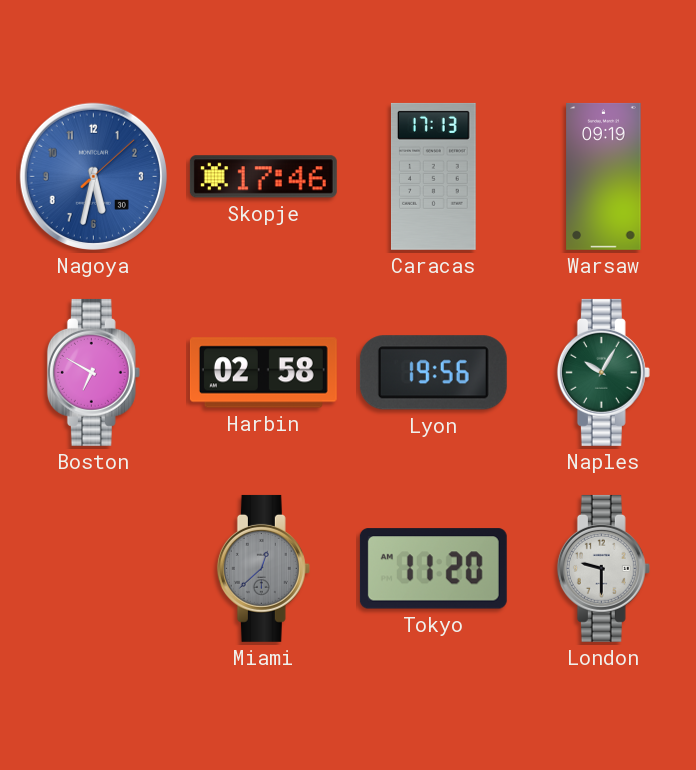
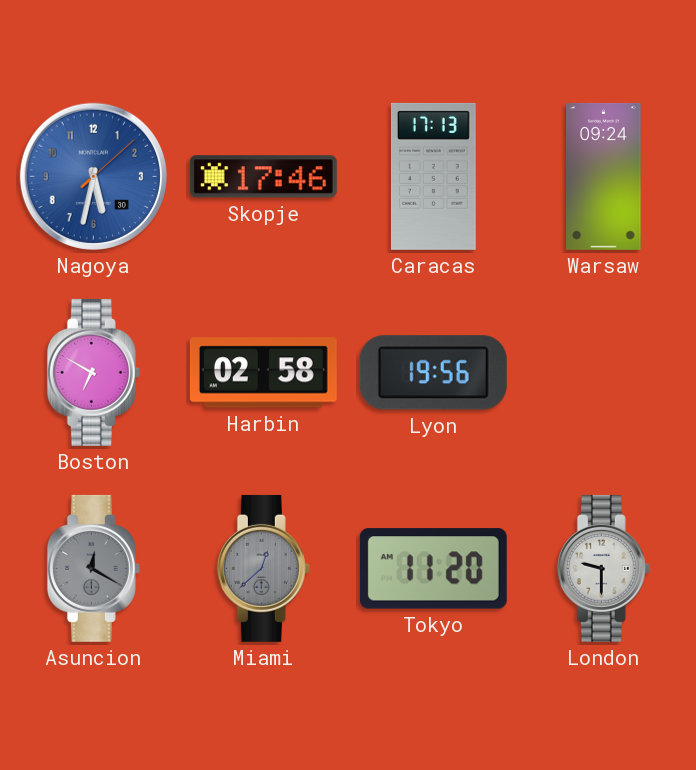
Warsaw: 09:19 -> 09:24
Naples: 10:05 -> none
Asuncion: none -> 12:20
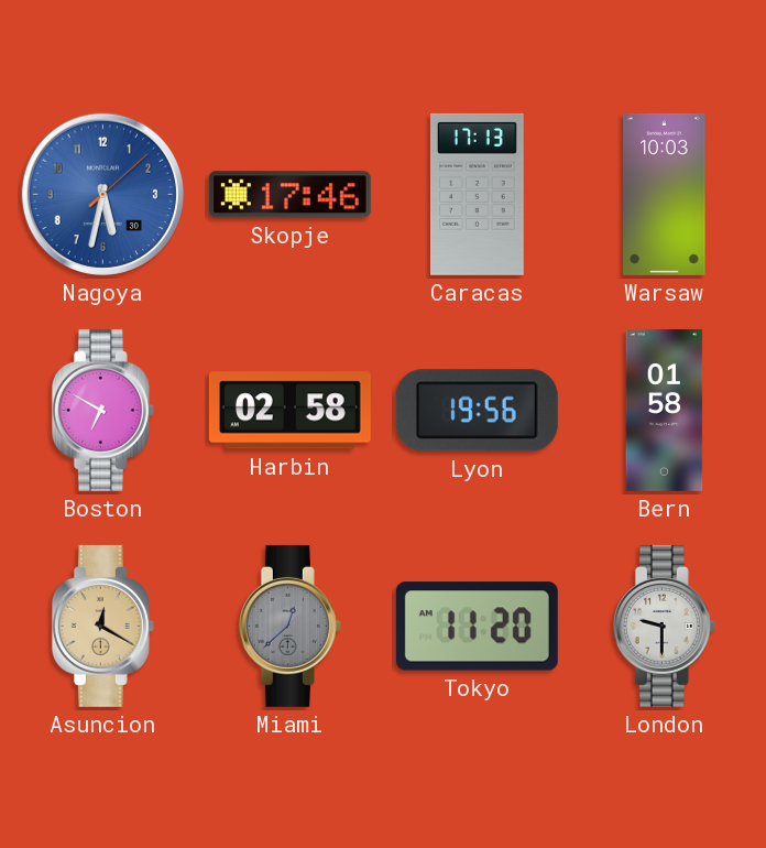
Warsaw: 09:24 -> 10:03
Bern: none -> 01:58
Asuncion dial: grey -> champagne
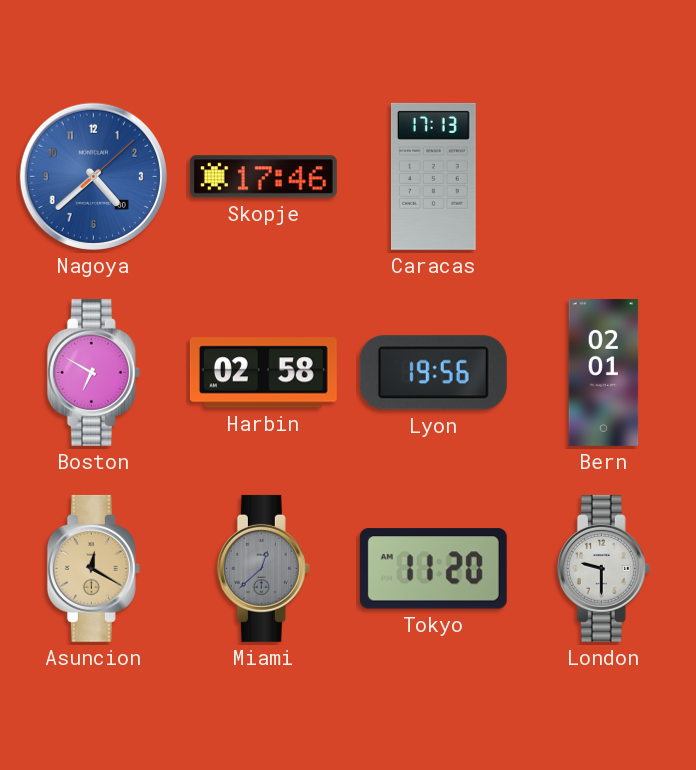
Nagoya: 5:32 -> 4:38
Warsaw: 10:03 -> none
Bern: 01:58 -> 02:01
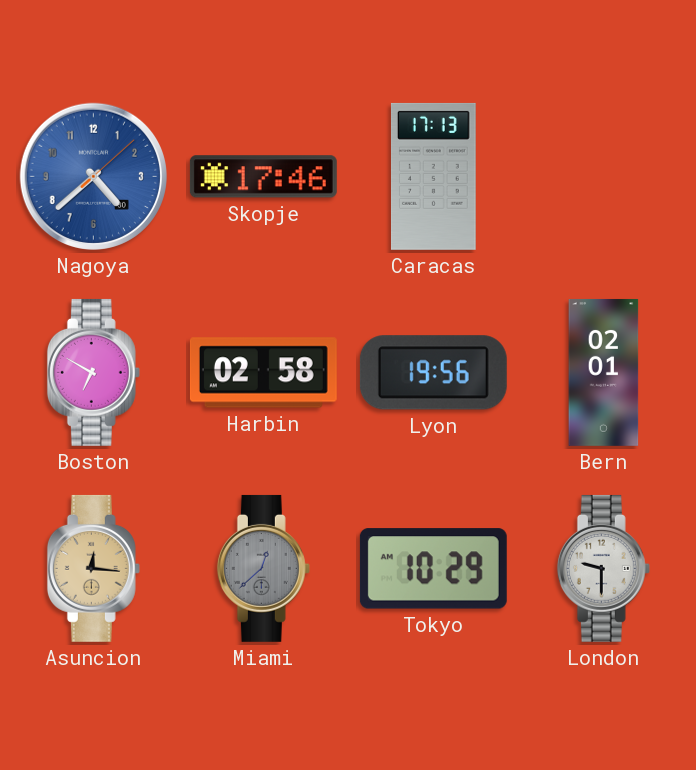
Asuncion: 12:20 -> 12:16
Tokyo: 11:20 -> 10:29
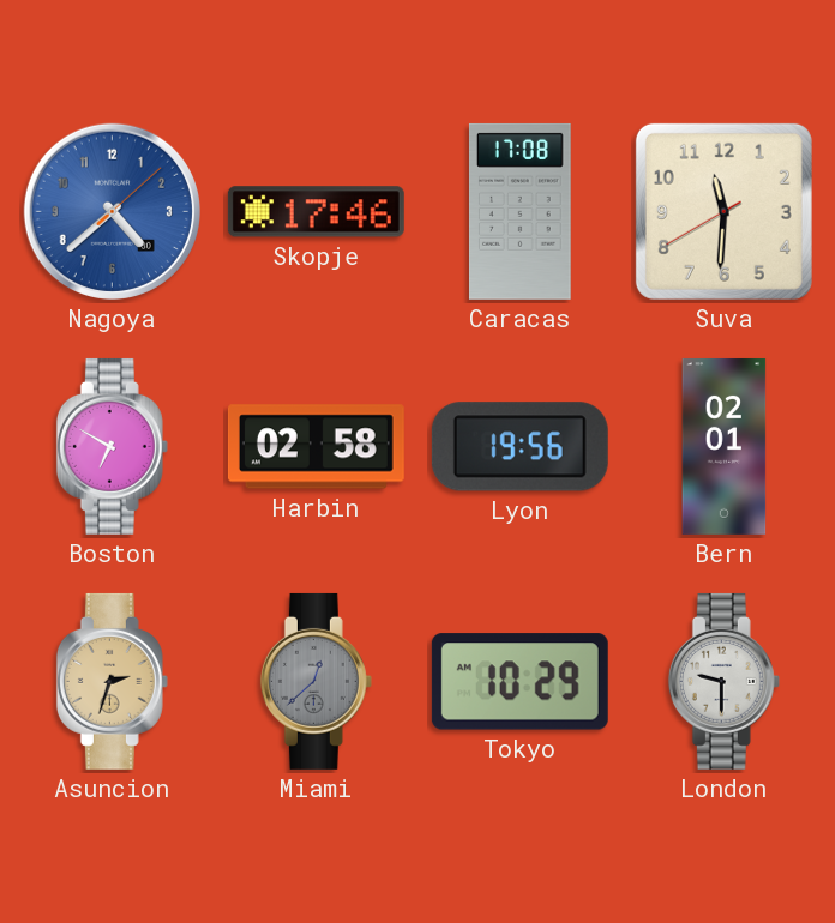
Caracas: 17:13 -> 17:08
Suva: none -> 11:30
Asuncion: 12:16 -> 2:33
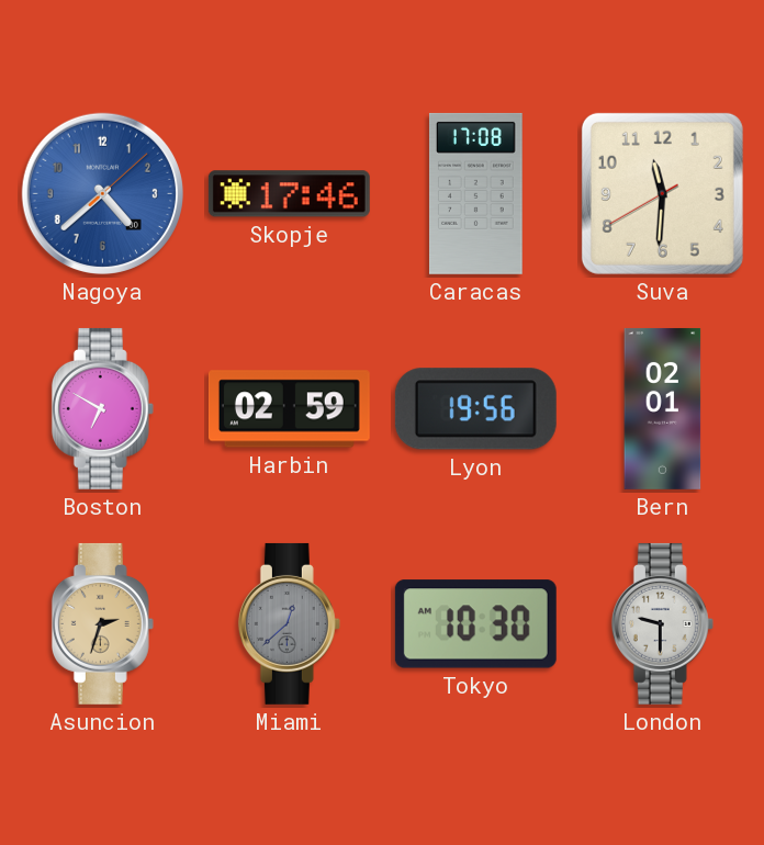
Harbin: 02:58 -> 02:59
Tokyo: 10:29 -> 10:30
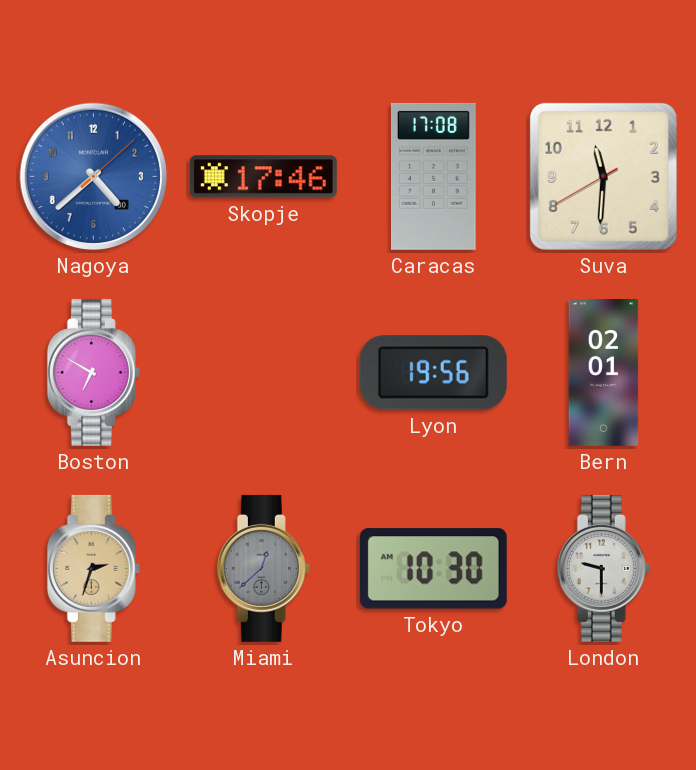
Harbin: 02:59 -> none
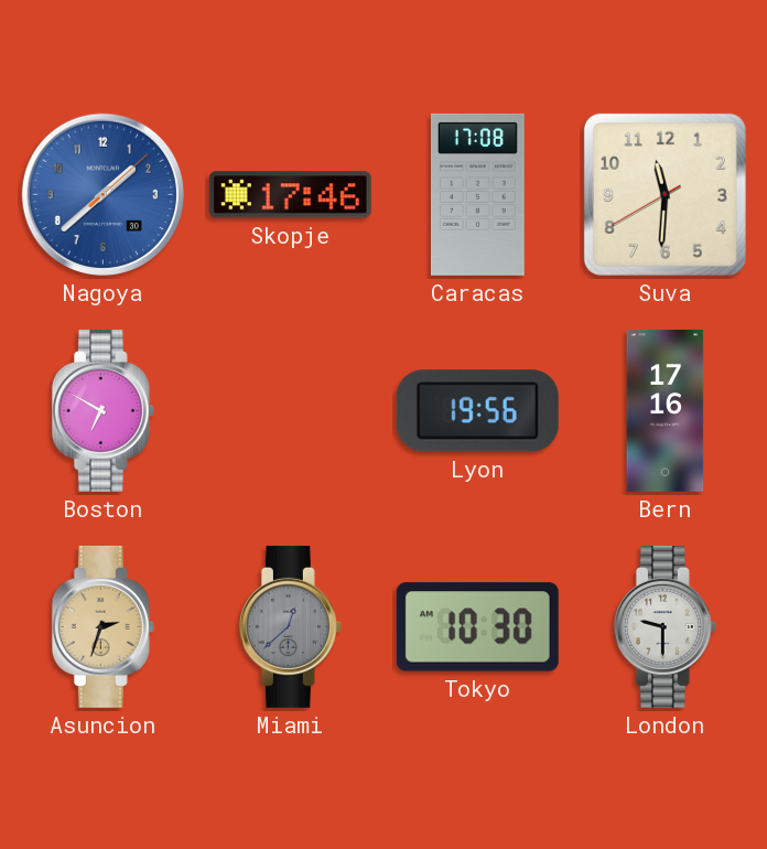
Nagoya: 4:38 -> 1:38
Bern: 02:01 -> 17:16
